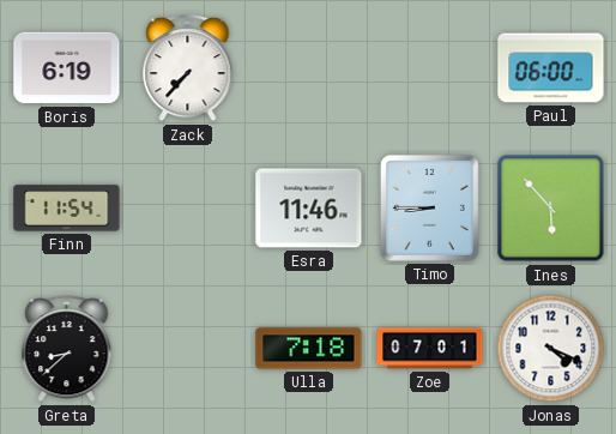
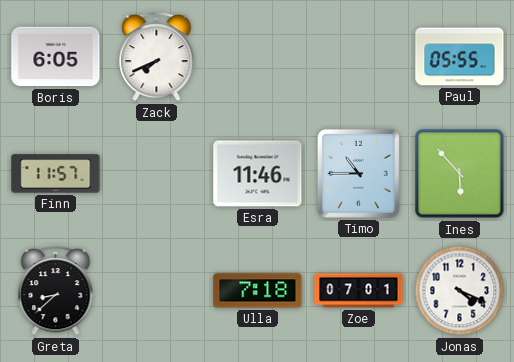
Boris: 6:19 -> 6:05
Zack: 7:37 -> 7:41
Paul: 06:00 -> 05:55
Finn: 11:54 -> 11:57
Timo: 8:45 -> 10:45
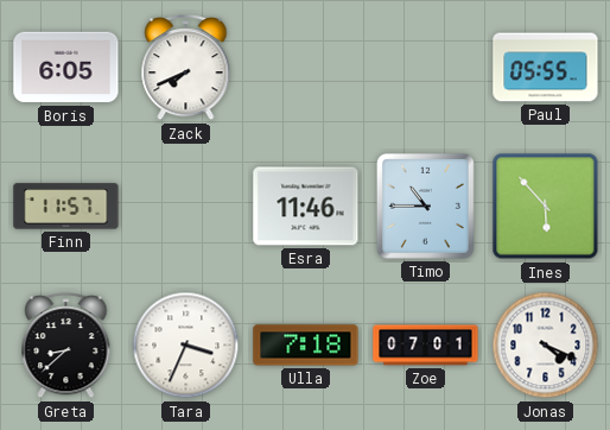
Tara: none -> 3:34
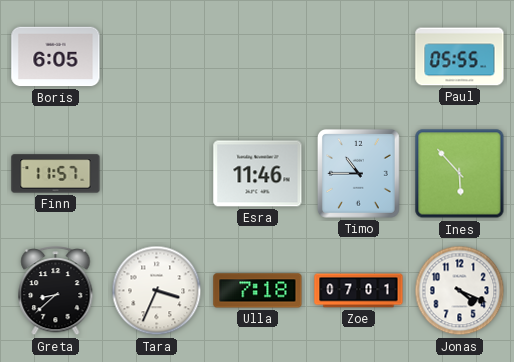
Zack: 7:41 -> none
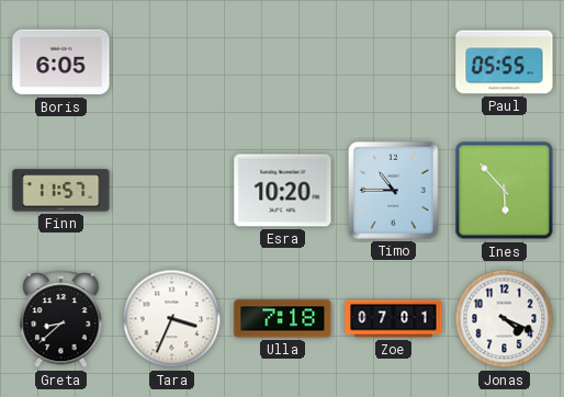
Esra: 11:46 -> 10:20
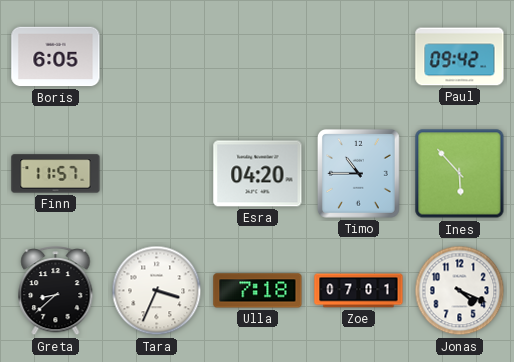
Paul: 05:55 -> 09:42
Esra: 10:20 -> 04:20
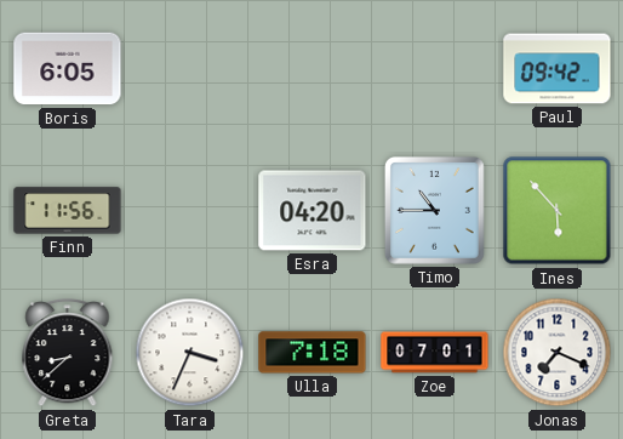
Finn: 11:57 -> 11:56
Jonas: 4:19 -> 7:19
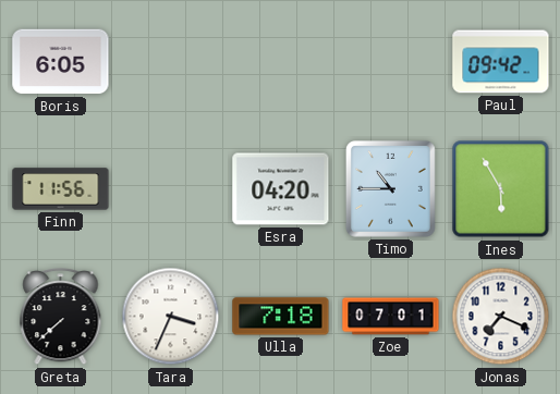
Ines: 5:53 -> 5:55
Greta: 8:38 -> 7:38
